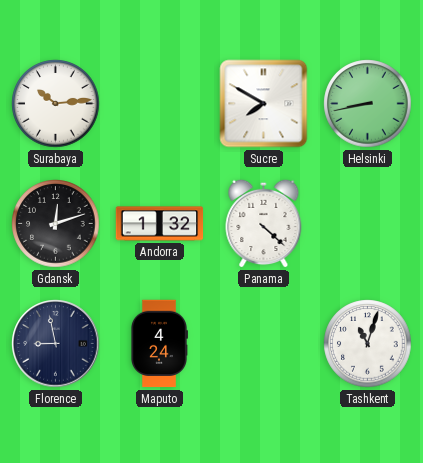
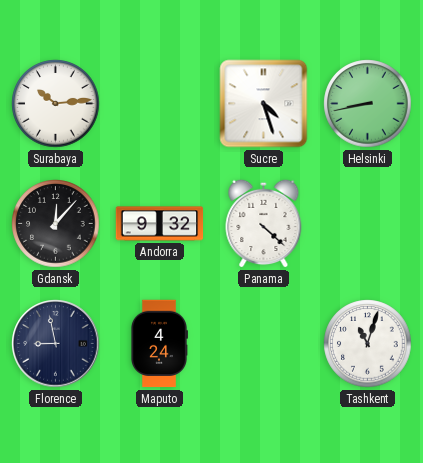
Sucre: 7:50 -> 4:27
Gdansk: 12:12 -> 12:07
Andorra: 1:32 -> 9:32
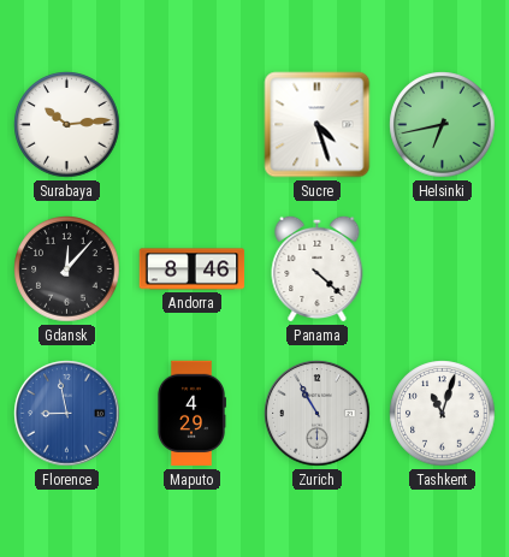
Helsinki: 8:43 -> 6:43
Andorra: 9:32 -> 8:46
Florence dial: navy -> blue
Maputo: 4:24 -> 4:29
Zurich: none -> 10:55
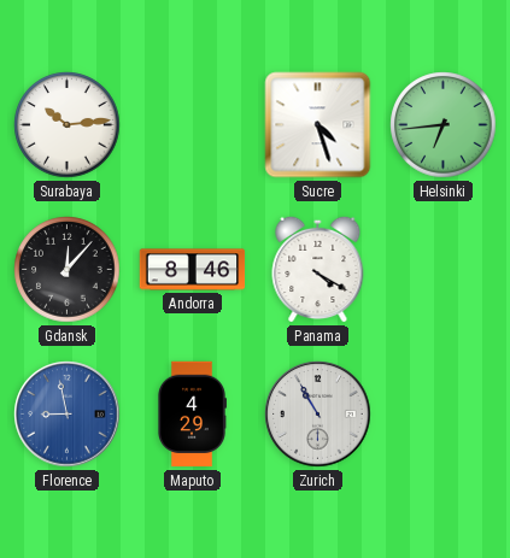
Helsinki: 6:43 -> 6:44
Panama: 4:22 -> 4:20
Tashkent: 11:03 -> none
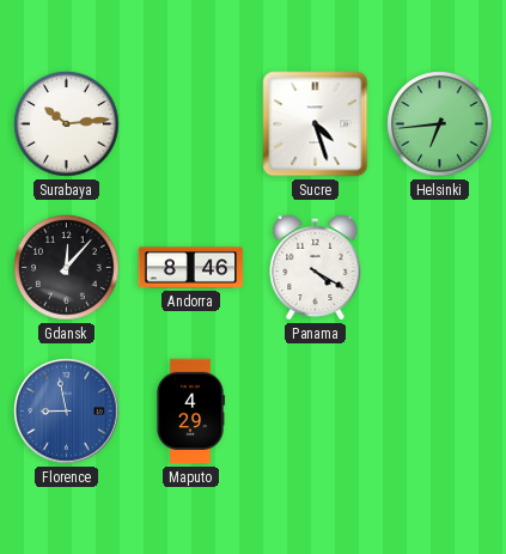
Zurich: 10:55 -> none
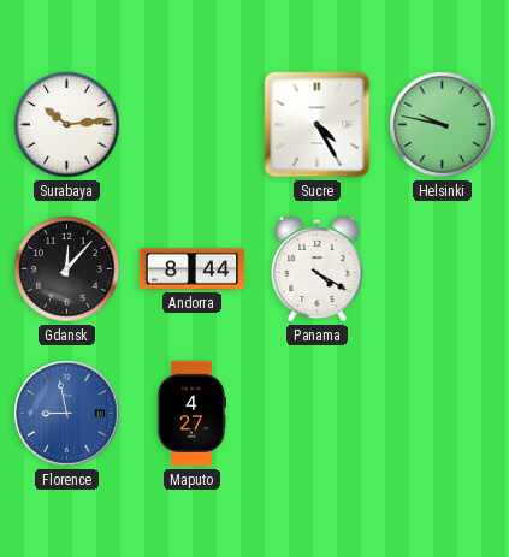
Sucre: 4:27 -> 4:25
Helsinki: 6:44 -> 9:47
Andorra: 8:46 -> 8:44
Maputo: 4:29 -> 4:27
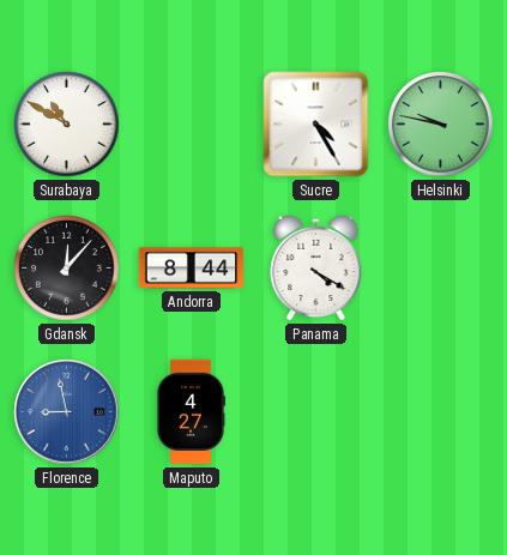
Surabaya: 10:14 -> 10:50
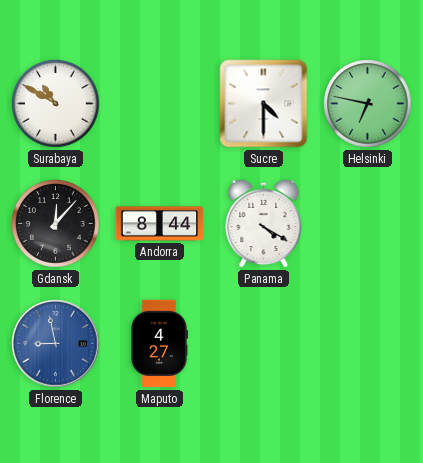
Sucre: 4:25 -> 4:30
Helsinki: 9:47 -> 6:47
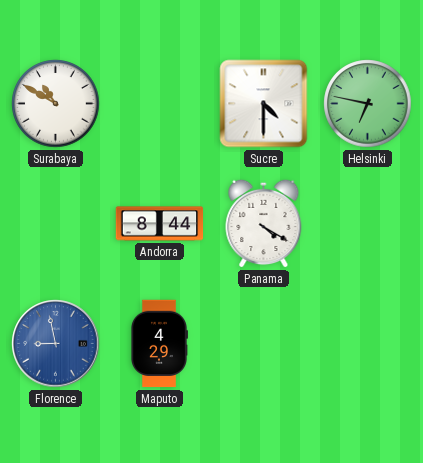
Gdansk: 12:07 -> none
Maputo: 4:27 -> 4:29
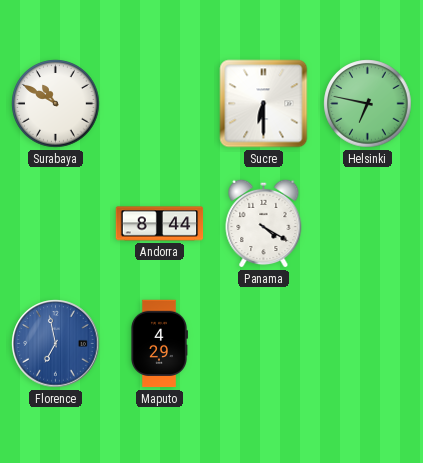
Sucre: 4:30 -> 6:30
Florence: 8:58 -> 6:58
